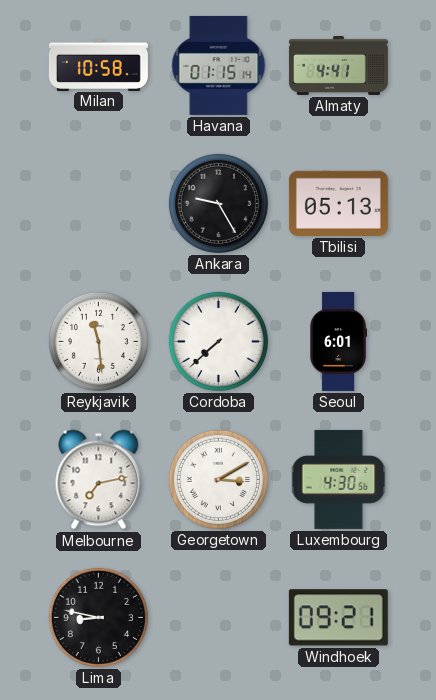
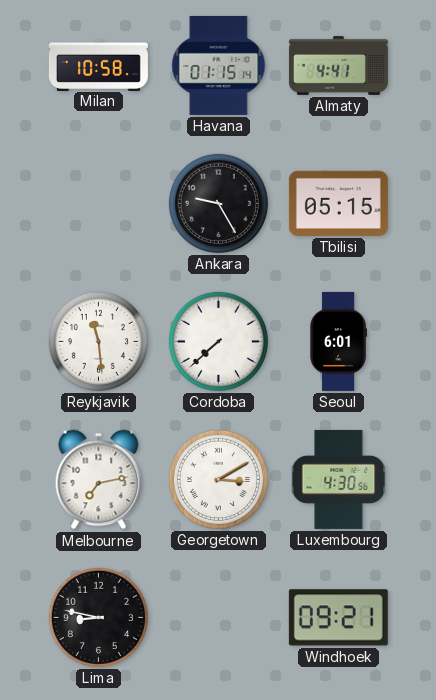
Tbilisi: 05:13 -> 05:15
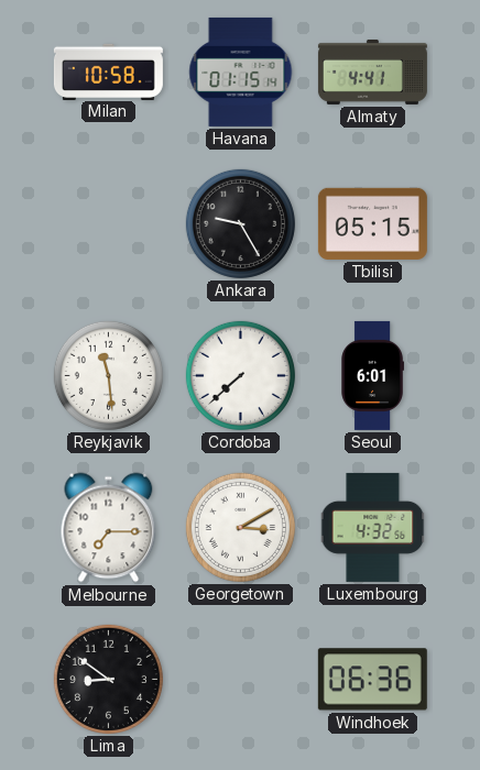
Melbourne: 7:13 -> 7:15
Luxembourg: 4:30 -> 4:32
Lima: 8:47 -> 8:51
Windhoek: 09:21 -> 06:36
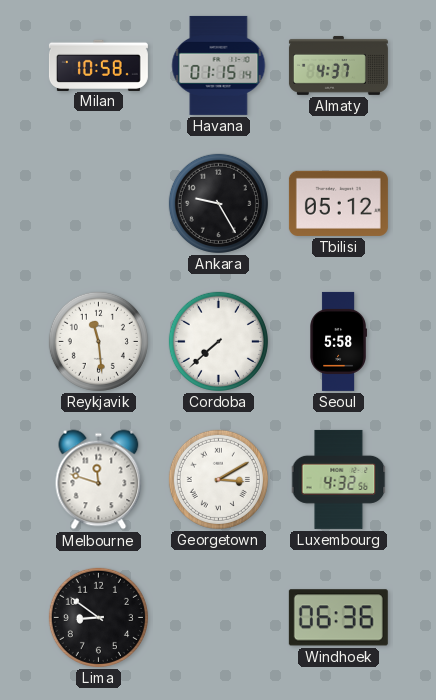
Almaty: 4:41 -> 4:37
Tbilisi: 05:15 -> 05:12
Seoul: 6:01 -> 5:58
Melbourne: 7:15 -> 11:48
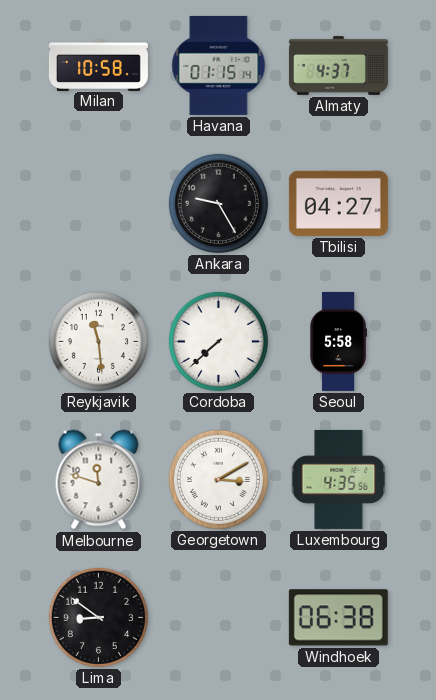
Tbilisi: 05:12 -> 04:27
Luxembourg: 4:32 -> 4:35
Windhoek: 06:36 -> 06:38
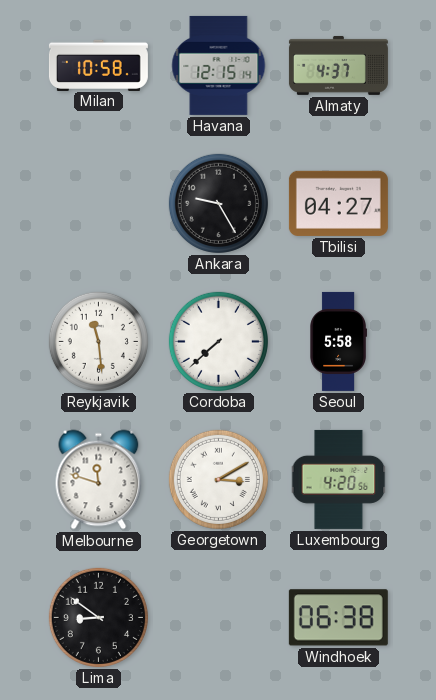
Havana: 01:15 -> 12:15
Luxembourg: 4:35 -> 4:20
